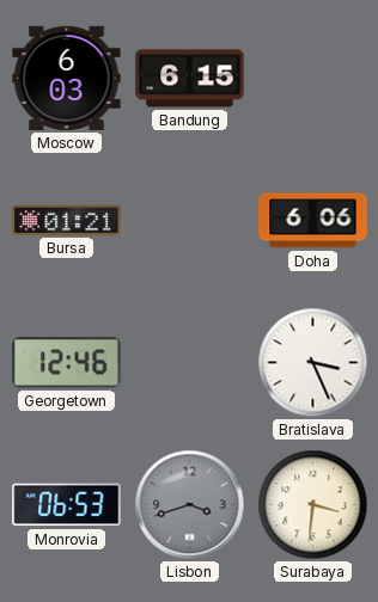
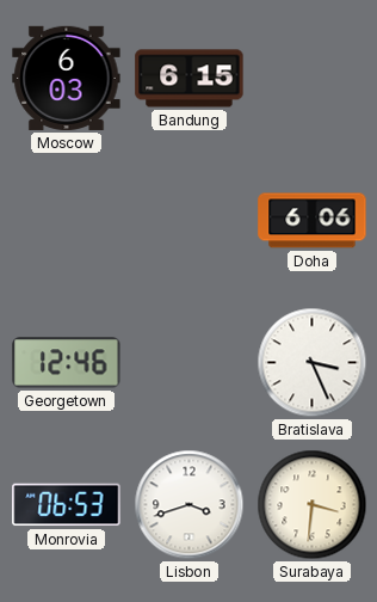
Bursa: 01:21 -> none
Lisbon dial: grey -> white
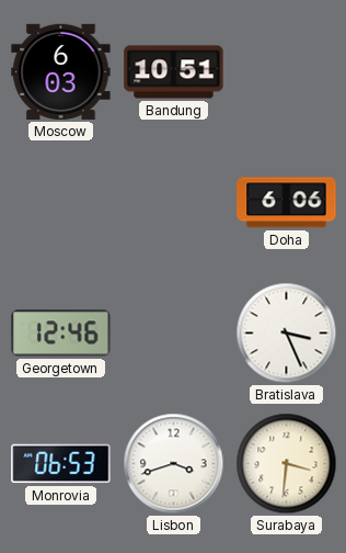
Bandung: 6:15 -> 10:51
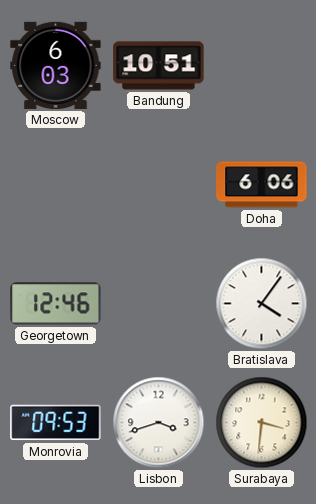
Bratislava: 3:26 -> 4:06
Monrovia: 06:53 -> 09:53
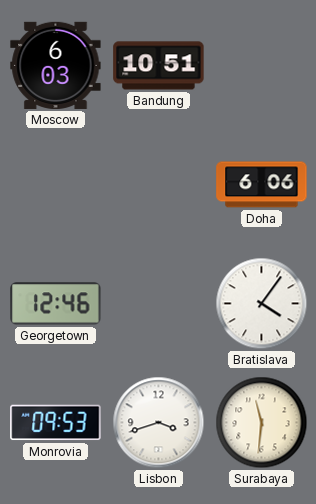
Surabaya: 3:31 -> 11:31
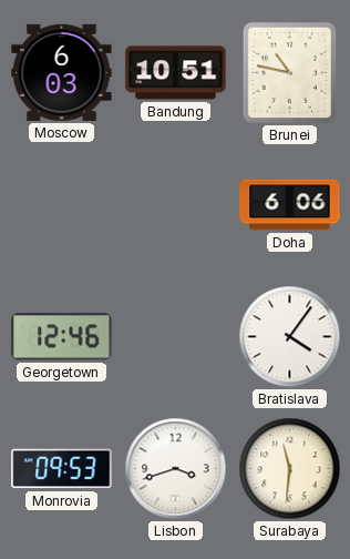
Brunei: none -> 10:47
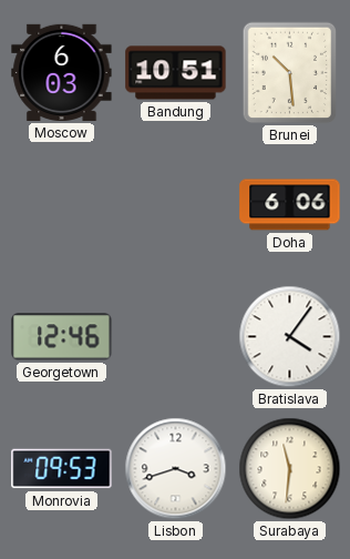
Brunei: 10:47 -> 10:29
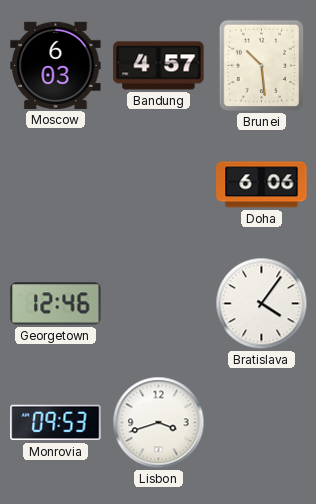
Bandung: 10:51 -> 4:57
Surabaya: 11:31 -> none
